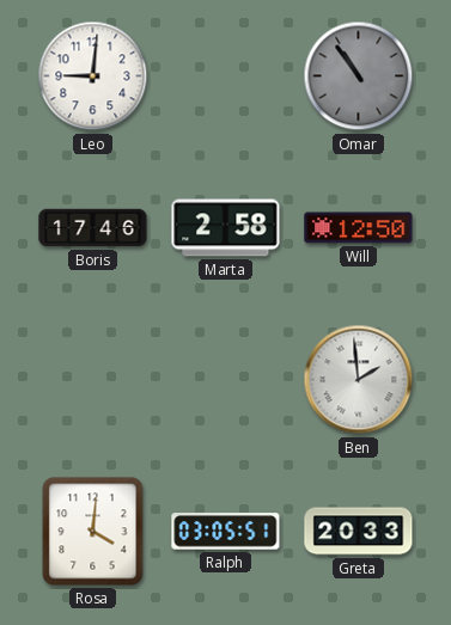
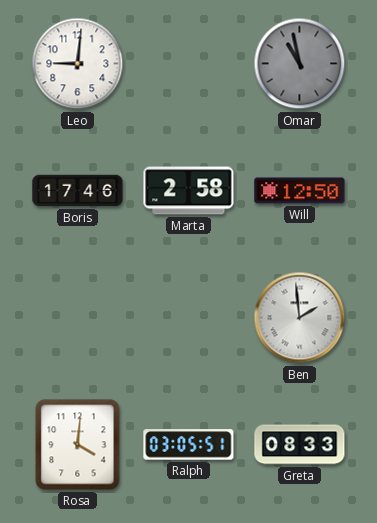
Omar: 10:54 -> 10:58
Greta: 20:33 -> 08:33
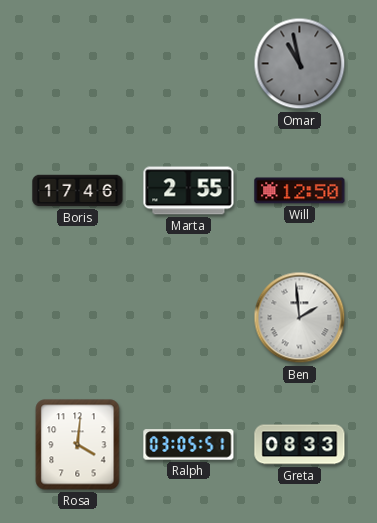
Leo: 9:01 -> none
Marta: 2:58 -> 2:55
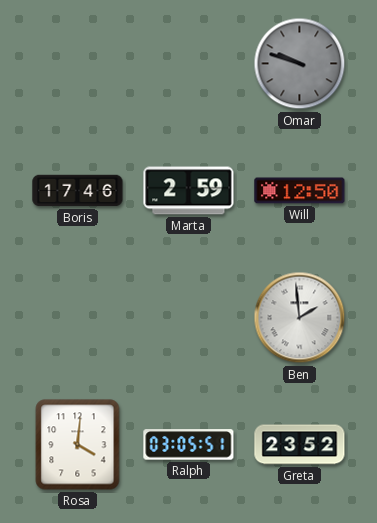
Omar: 10:58 -> 9:48
Marta: 2:55 -> 2:59
Greta: 08:33 -> 23:52
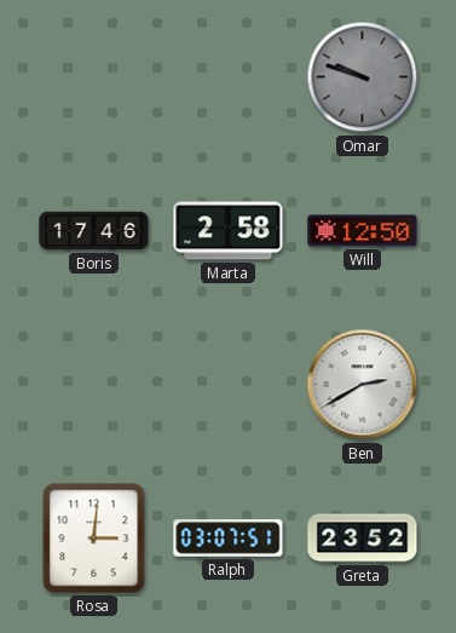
Marta: 2:59 -> 2:58
Ben: 1:59 -> 2:40
Rosa: 4:01 -> 3:01
Ralph: 03:05 -> 03:07
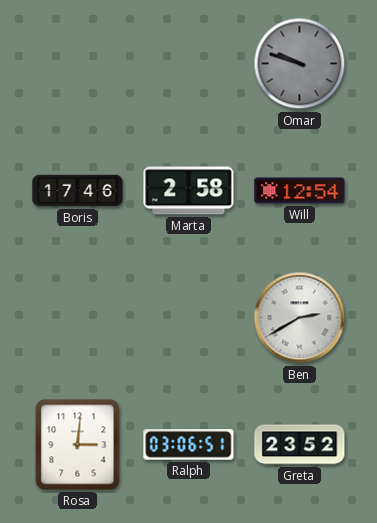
Will: 12:50 -> 12:54
Ralph: 03:07 -> 03:06
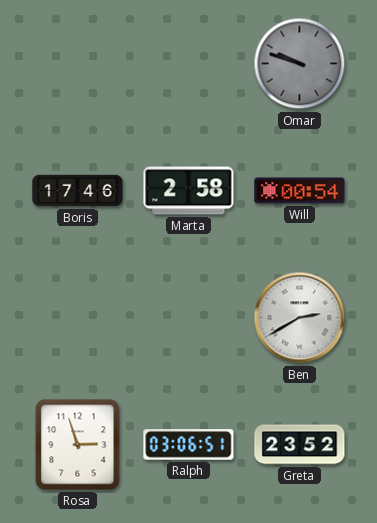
Will: 12:54 -> 00:54
Rosa: 3:01 -> 2:57
